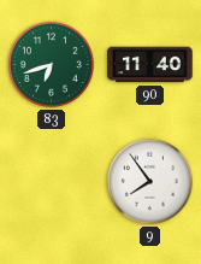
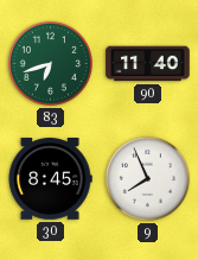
30: none -> 8:45
9: 7:54 -> 7:56
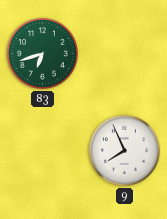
90: 11:40 -> none
30: 8:45 -> none
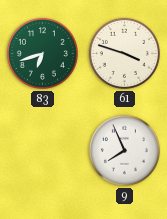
61: none -> 3:48
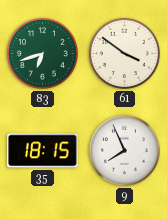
61: 3:48 -> 3:51
35: none -> 18:15
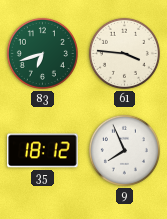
61: 3:51 -> 3:46
35: 18:15 -> 18:12
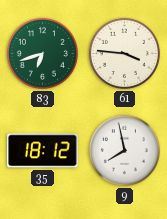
9: 7:56 -> 7:58
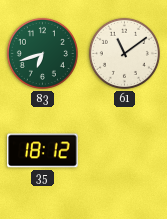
61: 3:46 -> 11:09
9: 7:58 -> none
